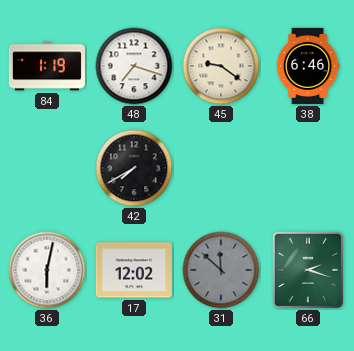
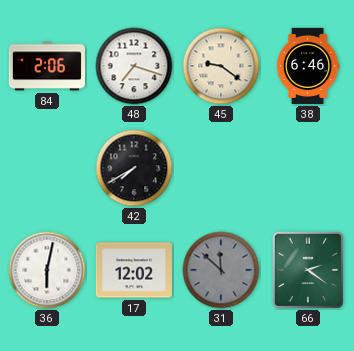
84: 1:19 -> 2:06
66: 2:18 -> 2:21
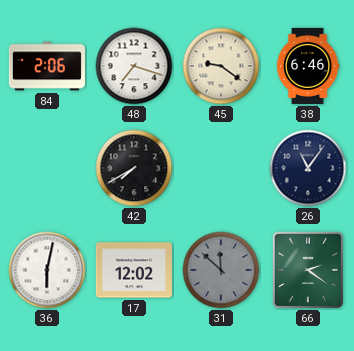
26: none -> 11:06
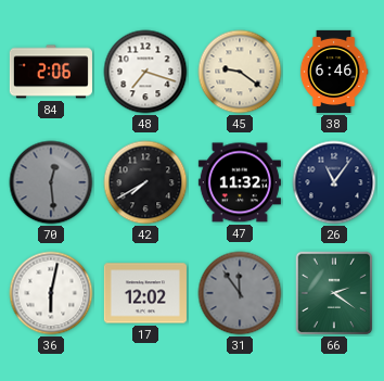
70: none -> 12:29
47: none -> 11:32
31: 11:52 -> 11:54
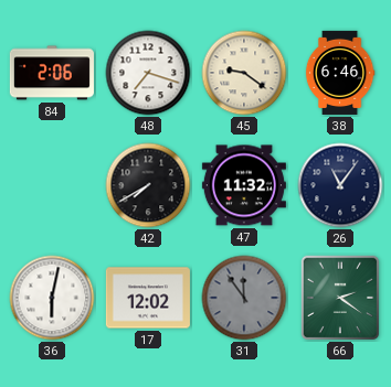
70: 12:29 -> none
